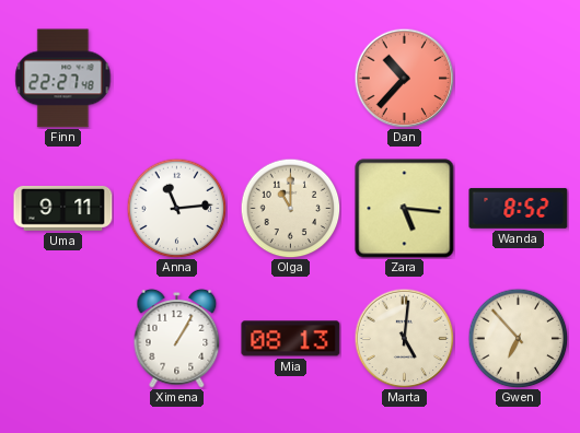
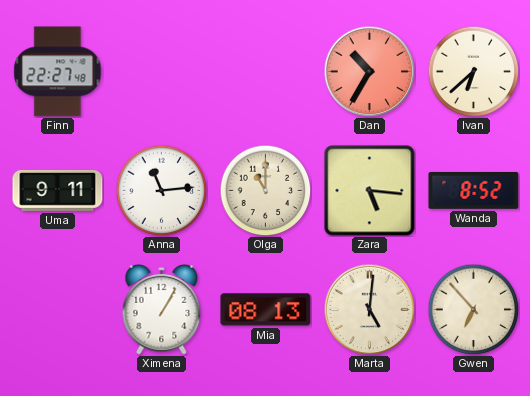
Dan: 10:37 -> 10:35
Ivan: none -> 6:38
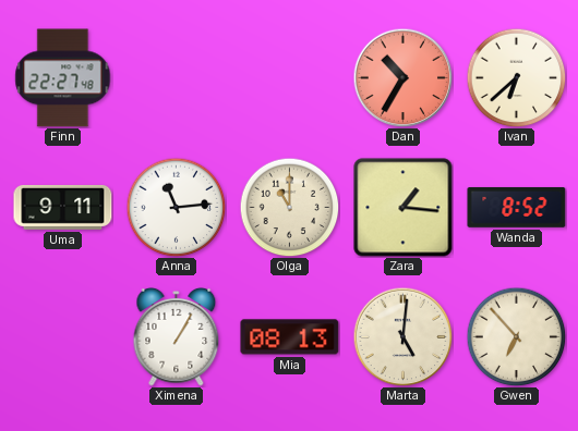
Zara: 5:16 -> 1:16
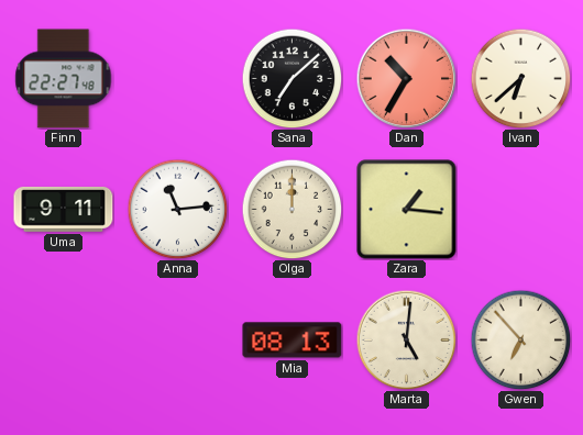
Sana: none -> 7:08
Olga: 11:00 -> 12:00
Wanda: 8:52 -> none
Ximena: 1:05 -> none
